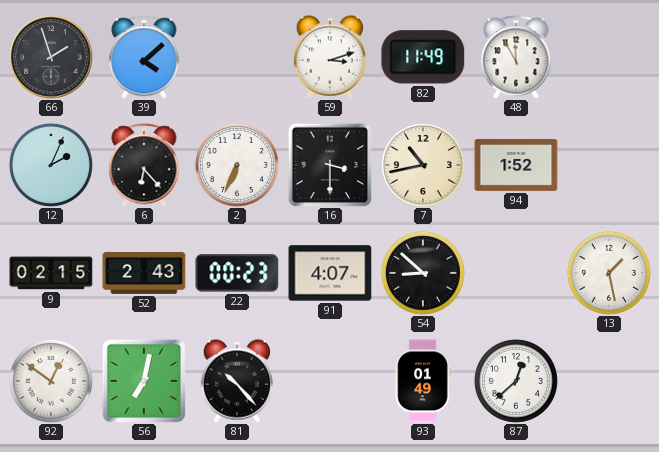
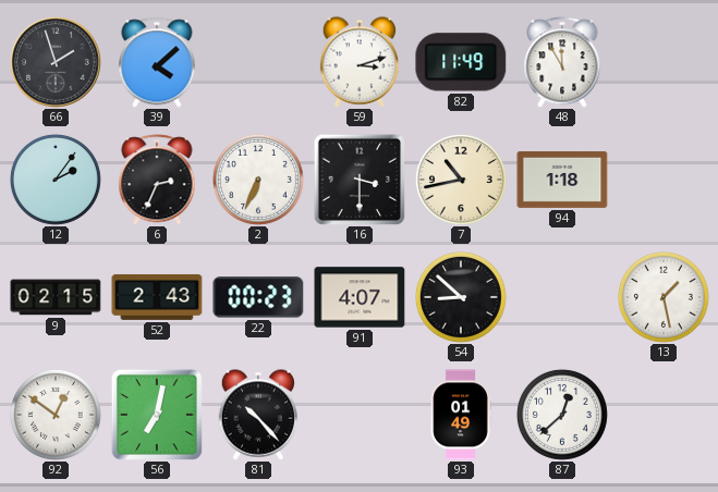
12: 2:04 -> 2:06
6: 6:23 -> 2:34
94: 1:52 -> 1:18
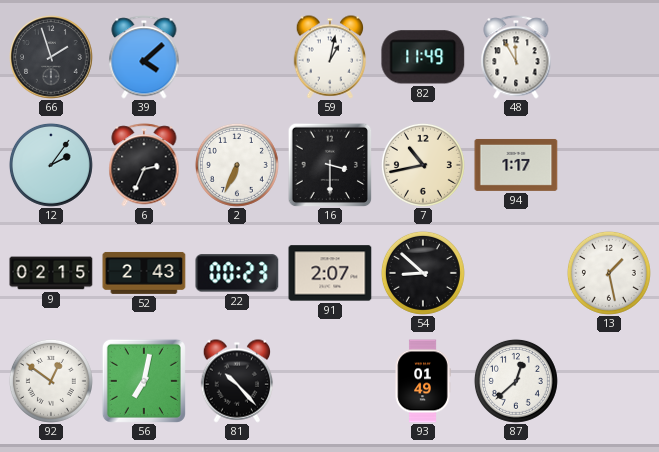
59: 3:12 -> 1:02
94: 1:18 -> 1:17
91: 4:07 -> 2:07
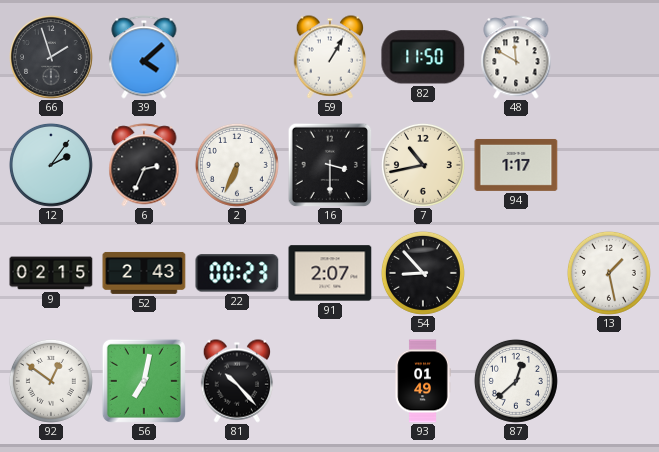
59: 1:02 -> 1:05
82: 11:49 -> 11:50
48: 11:55 -> 11:50
54: 8:52 -> 8:53
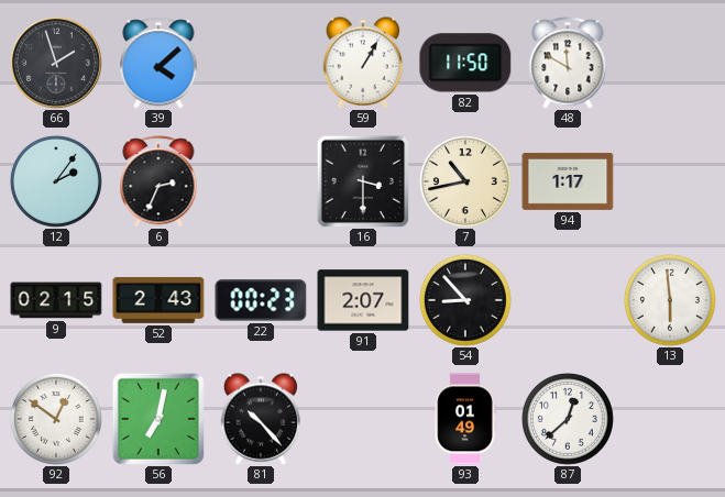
2: 6:34 -> none
13: 1:28 -> 5:59
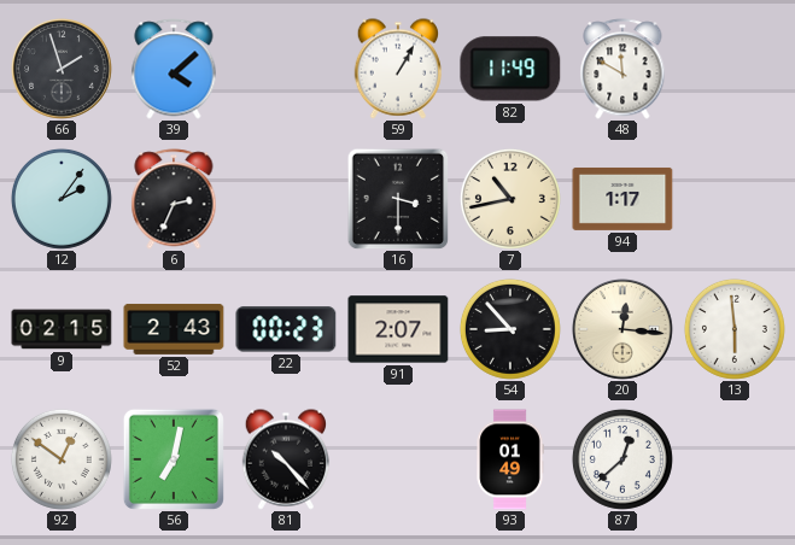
82: 11:50 -> 11:49
20: none -> 12:16
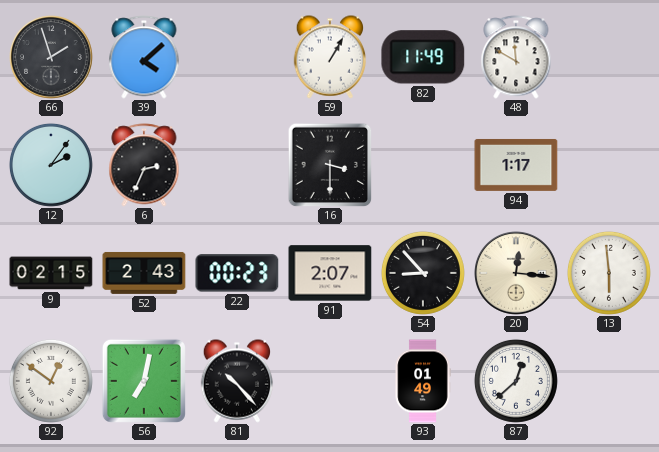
7: 10:43 -> none
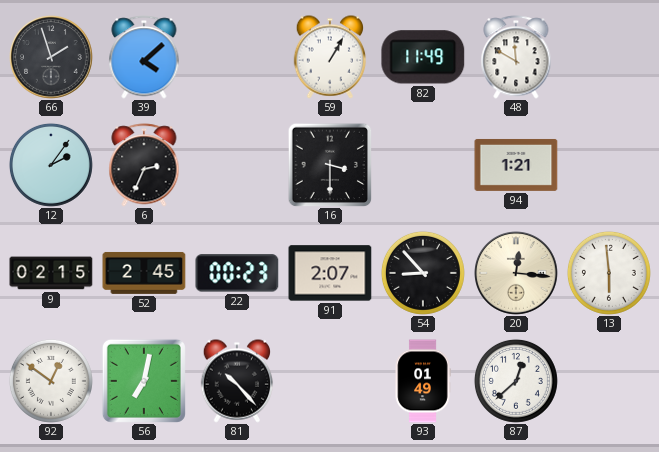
94: 1:17 -> 1:21
52: 2:43 -> 2:45
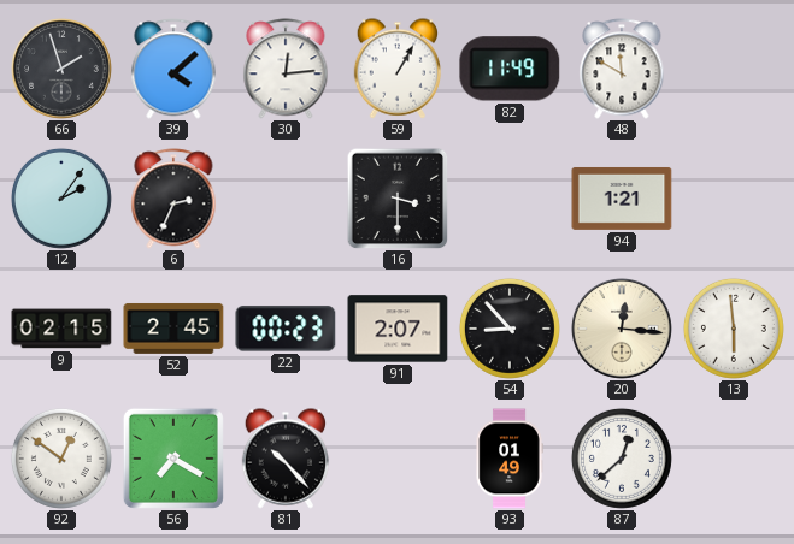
30: none -> 12:14
56: 7:02 -> 7:20
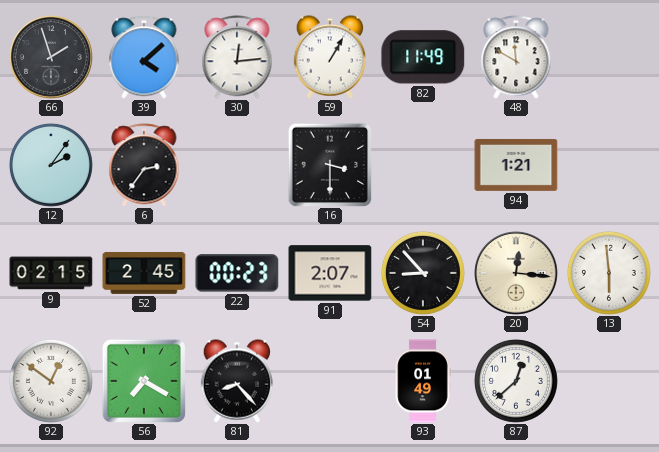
6: 2:34 -> 2:36
81: 10:23 -> 8:23
